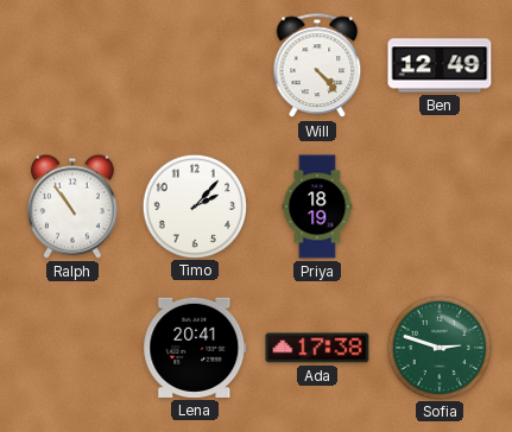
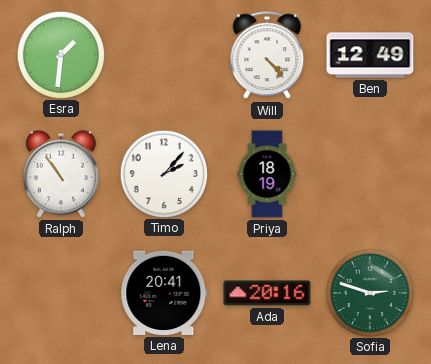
Esra: none -> 1:31
Ada: 17:38 -> 20:16
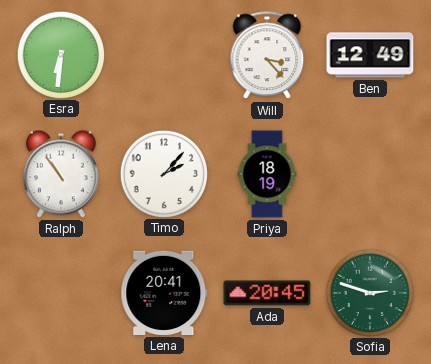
Esra: 1:31 -> 6:31
Will: 4:23 -> 3:23
Ada: 20:16 -> 20:45
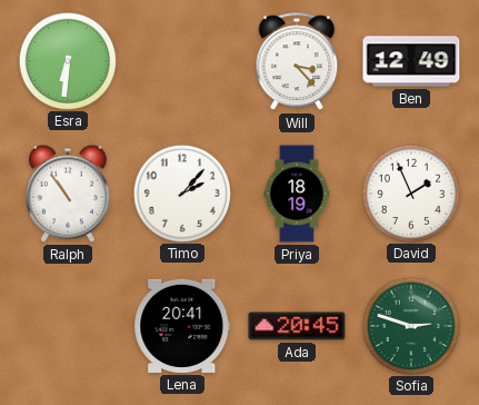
David: none -> 1:56
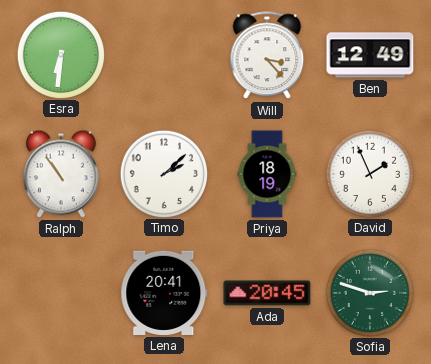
Timo: 2:07 -> 2:08
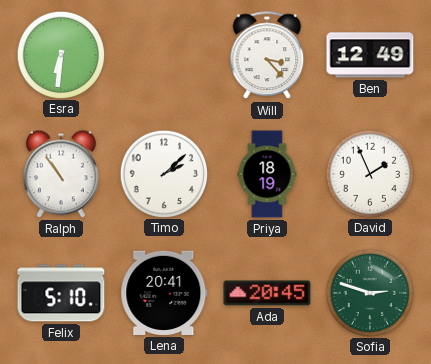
Felix: none -> 5:10
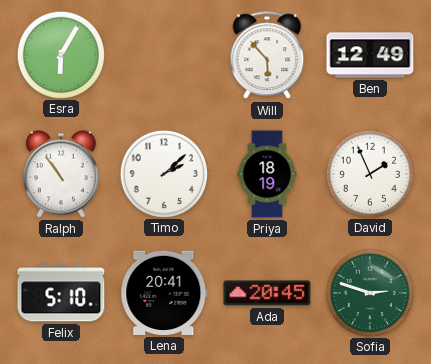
Esra: 6:31 -> 6:05
Will: 3:23 -> 5:53
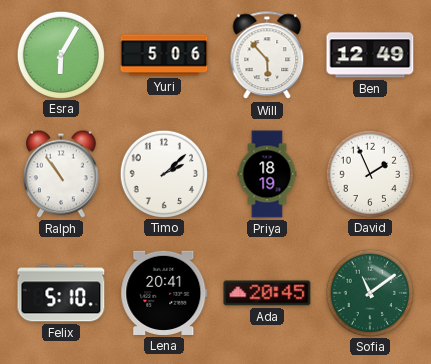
Yuri: none -> 5:06
Sofia: 2:48 -> 11:09
